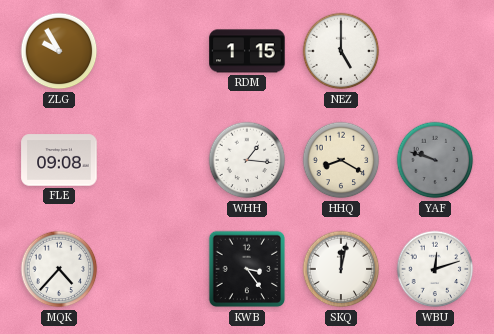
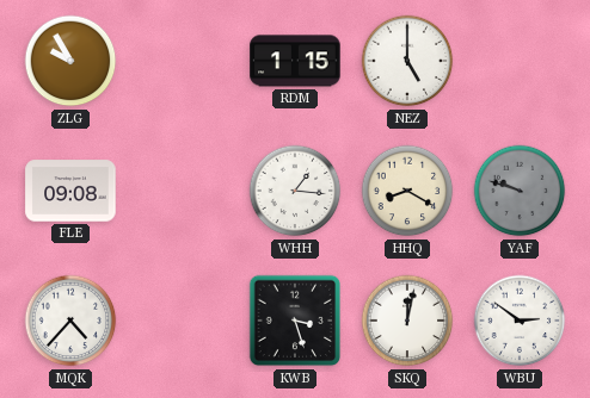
KWB: 3:24 -> 3:27
WBU: 12:12 -> 2:51
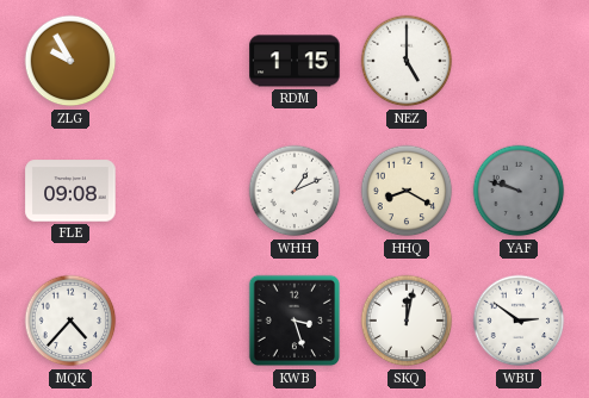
WHH: 1:16 -> 1:11
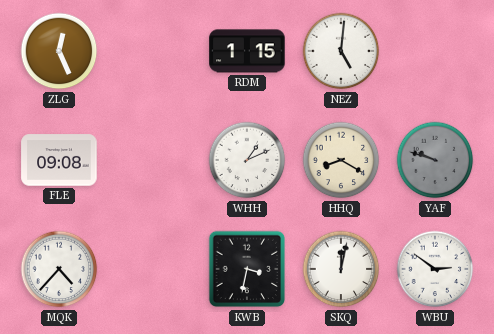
ZLG: 9:55 -> 12:26
NEZ: 5:00 -> 5:01
KWB: 3:27 -> 3:32
